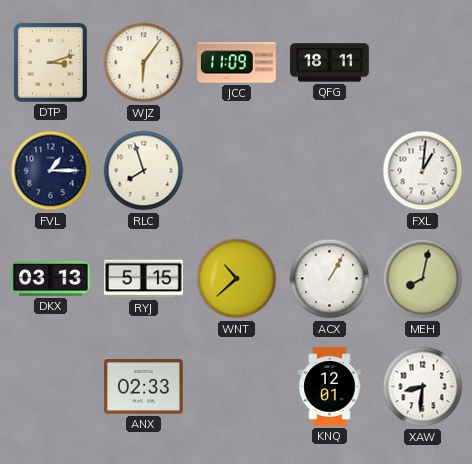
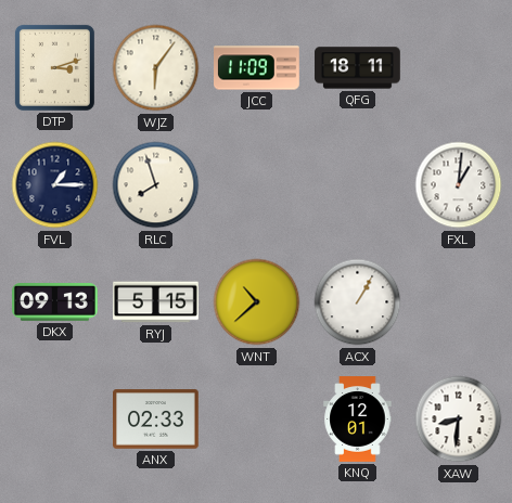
DKX: 03:13 -> 09:13
MEH: 8:02 -> none
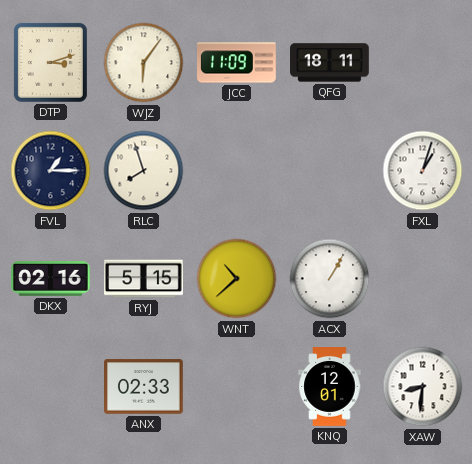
FXL: 1:01 -> 1:03
DKX: 09:13 -> 02:16
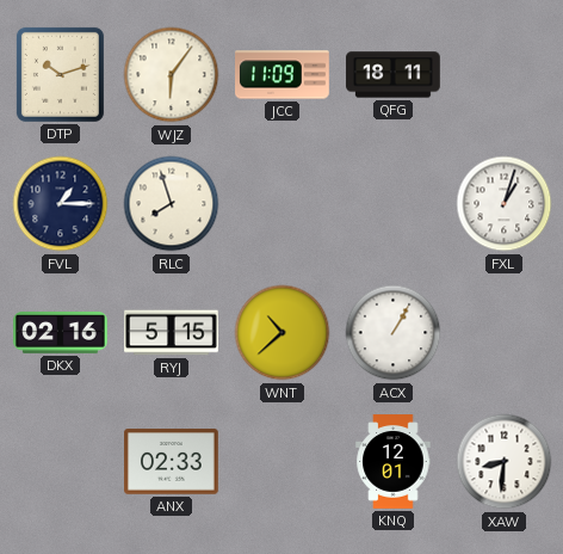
DTP: 3:12 -> 10:12
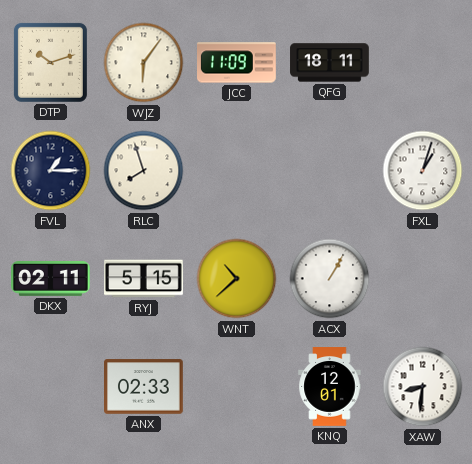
DKX: 02:16 -> 02:11
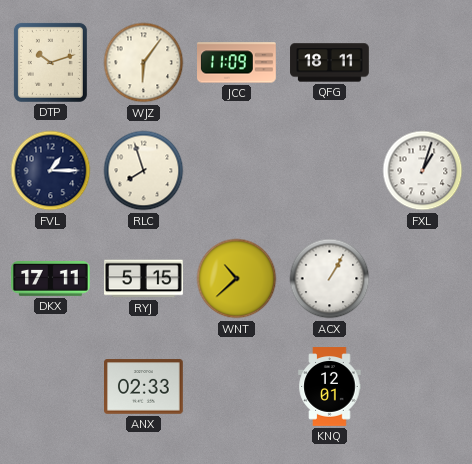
DKX: 02:11 -> 17:11
XAW: 8:31 -> none
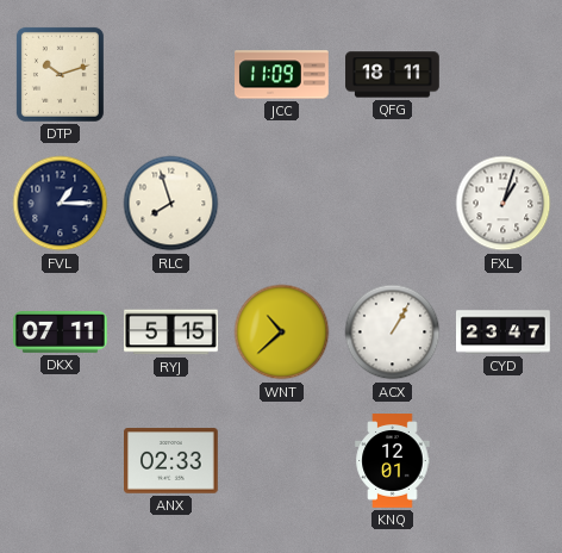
WJZ: 6:06 -> none
DKX: 17:11 -> 07:11
CYD: none -> 23:47
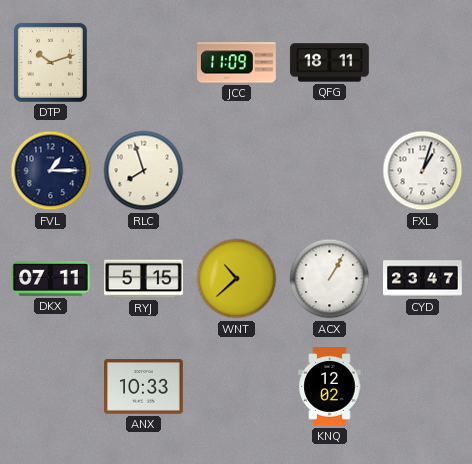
ANX: 02:33 -> 10:33
KNQ: 12:01 -> 12:02
